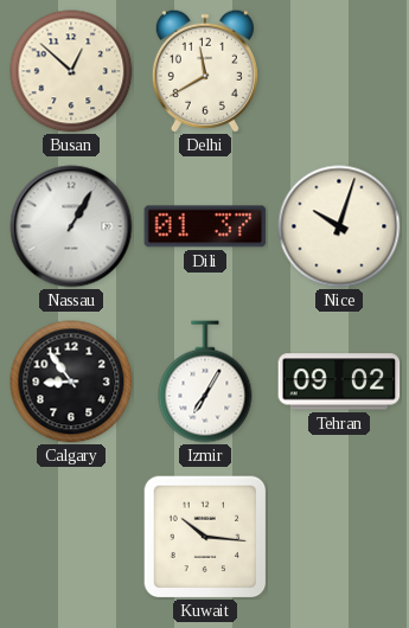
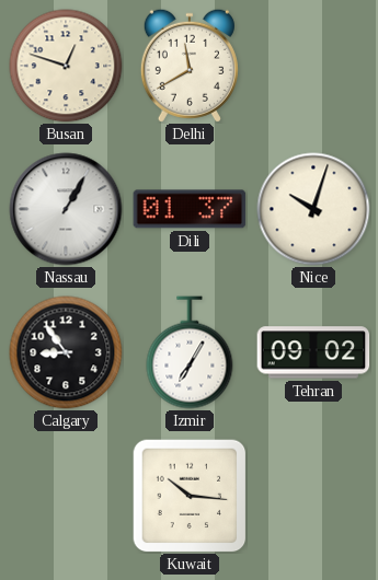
Busan: 12:52 -> 12:48
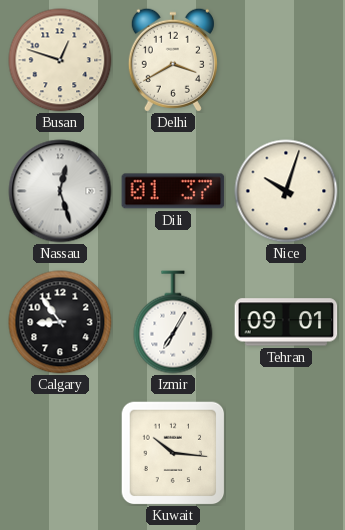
Delhi: 11:40 -> 3:40
Nassau: 1:05 -> 12:27
Tehran: 09:02 -> 09:01
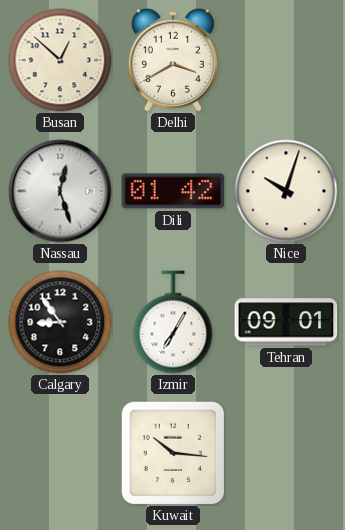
Busan: 12:48 -> 12:52
Dili: 01:37 -> 01:42
